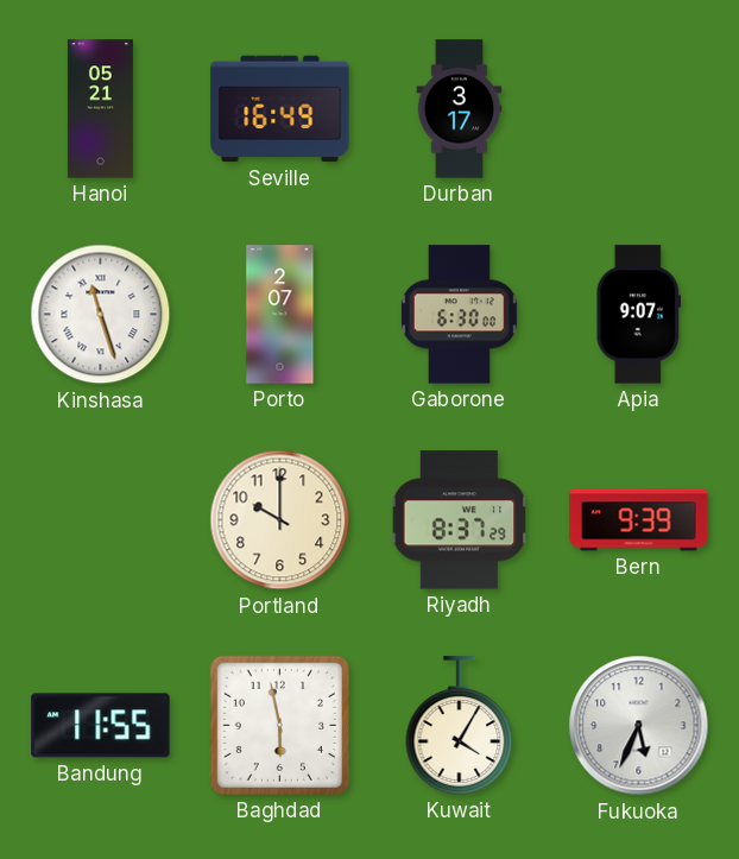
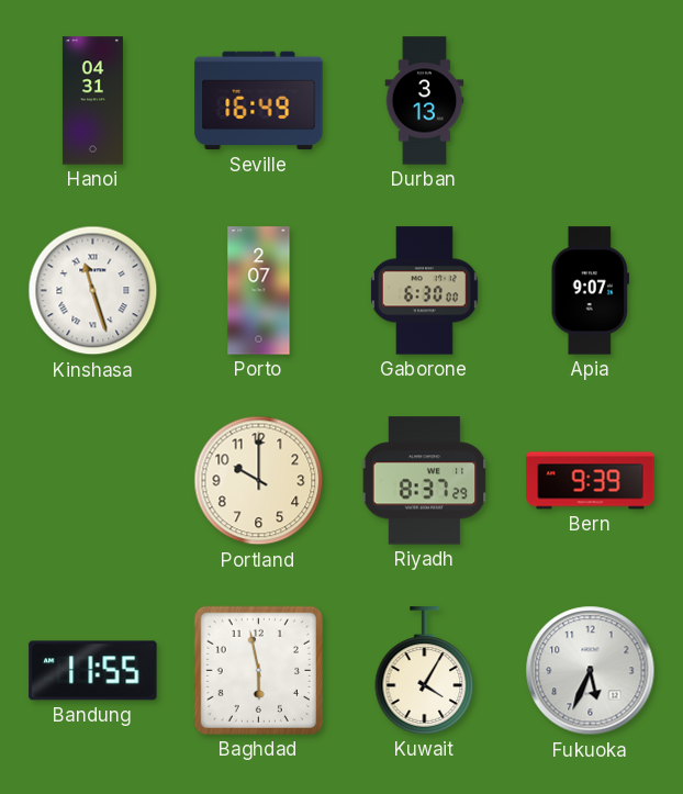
Hanoi: 05:21 -> 04:31
Durban: 3:17 -> 3:13
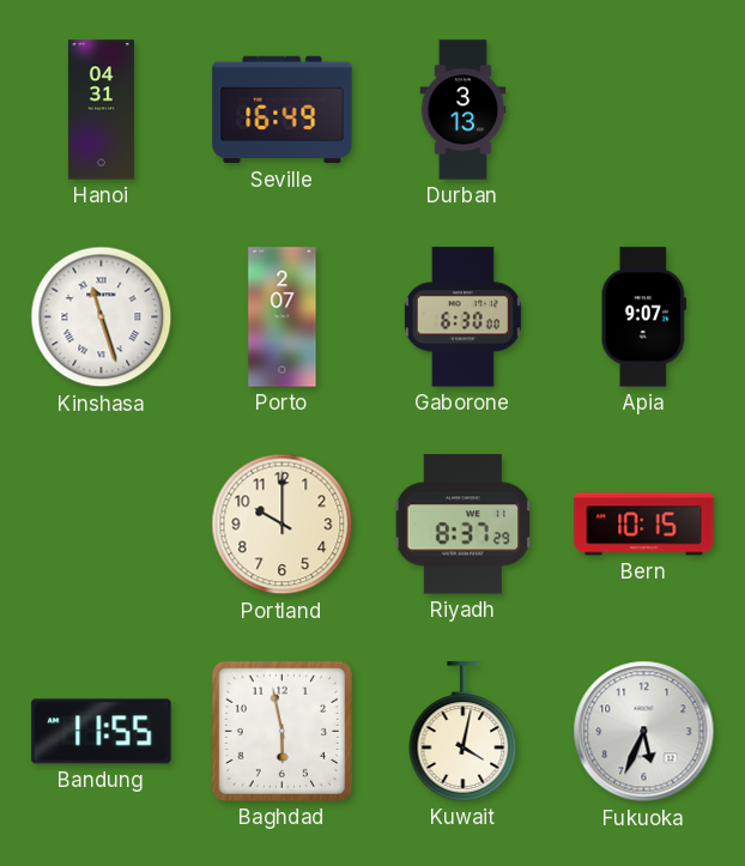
Bern: 9:39 -> 10:15
Kuwait: 4:05 -> 4:02
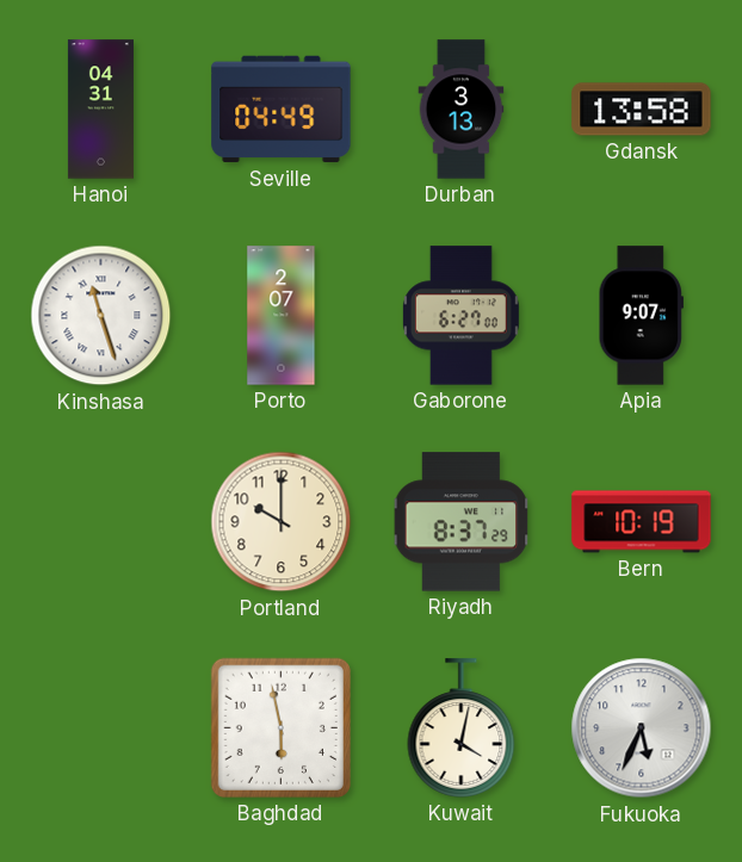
Seville: 16:49 -> 04:49
Gdansk: none -> 13:58
Gaborone: 6:30 -> 6:27
Bern: 10:15 -> 10:19
Bandung: 11:55 -> none
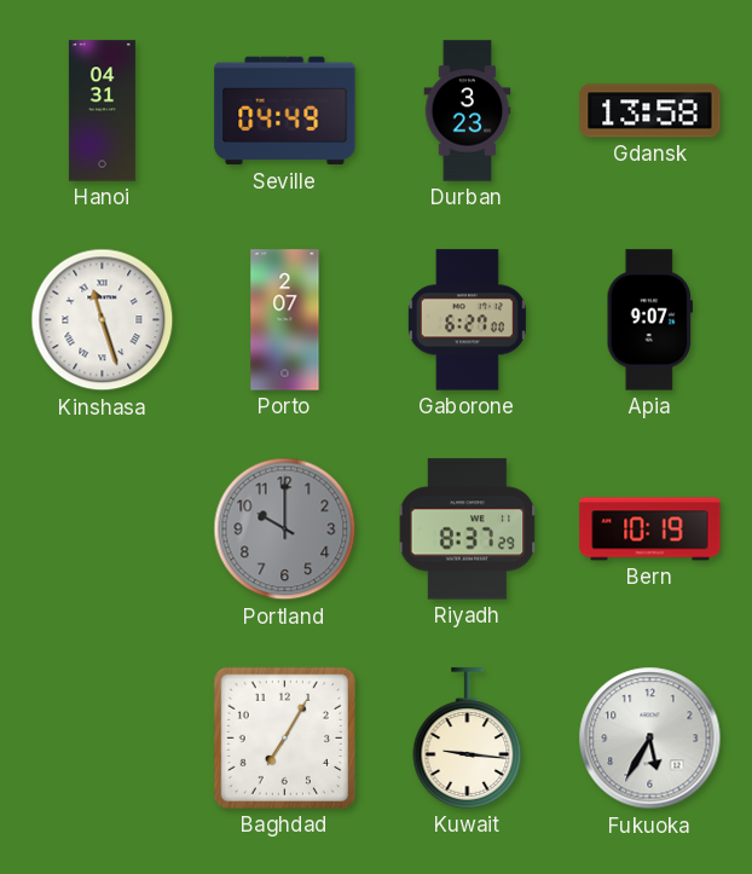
Durban: 3:13 -> 3:23
Portland dial: cream -> grey
Baghdad: 5:58 -> 7:05
Kuwait: 4:02 -> 9:16
Fukuoka: 5:34 -> 5:35
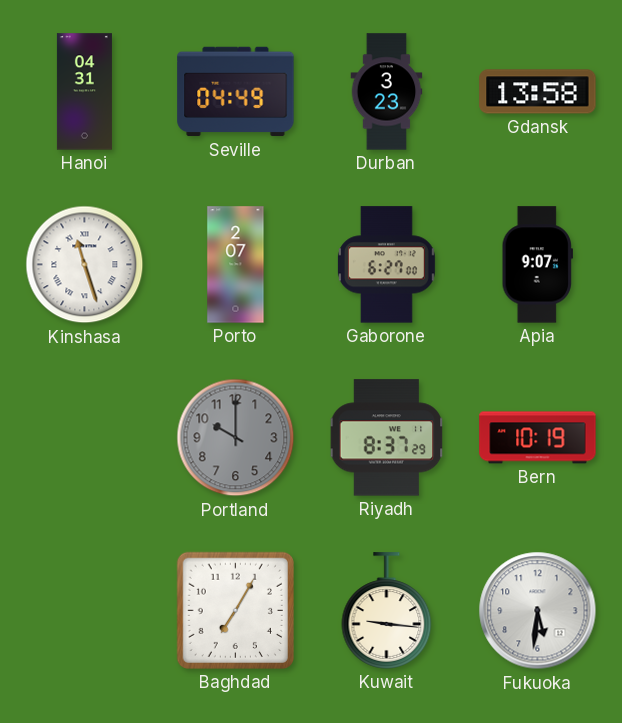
Fukuoka: 5:35 -> 5:31
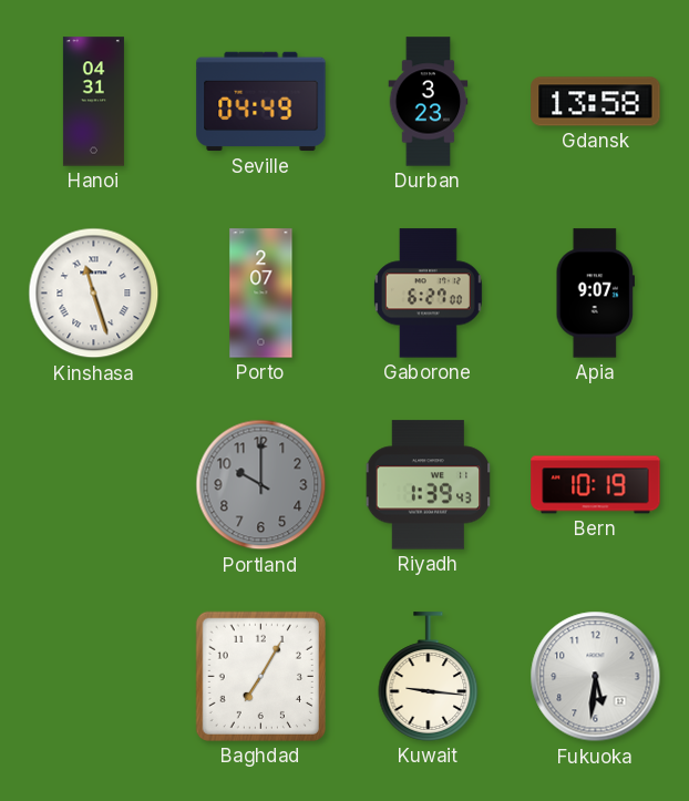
Riyadh: 8:37 -> 1:39
